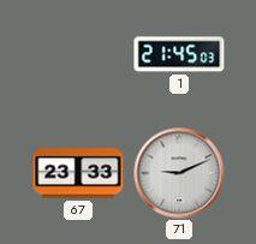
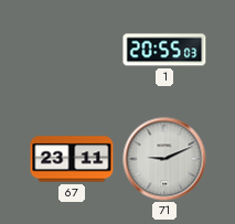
1: 21:45 -> 20:55
67: 23:33 -> 23:11
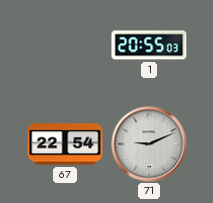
67: 23:11 -> 22:54
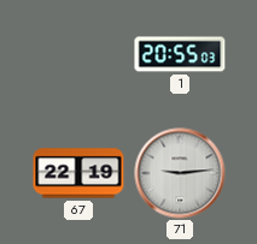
67: 22:54 -> 22:19
71: 9:11 -> 9:14
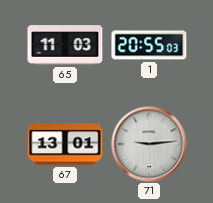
65: none -> 11:03
67: 22:19 -> 13:01
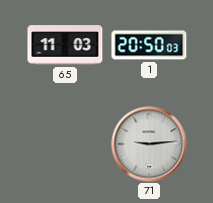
1: 20:55 -> 20:50
67: 13:01 -> none
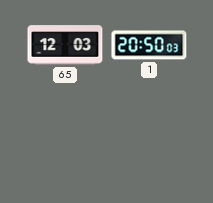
65: 11:03 -> 12:03
71: 9:14 -> none
